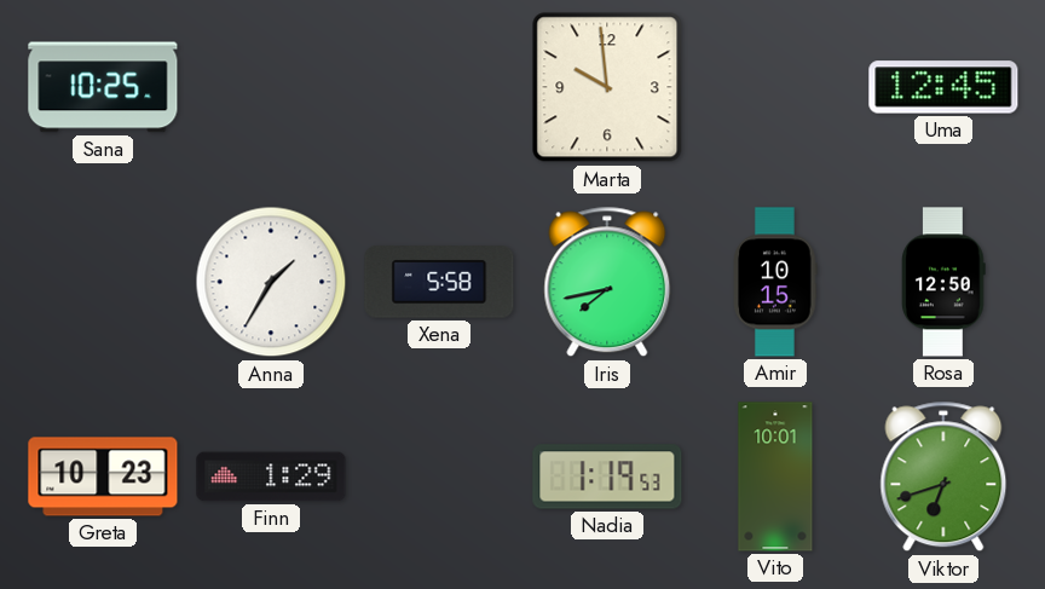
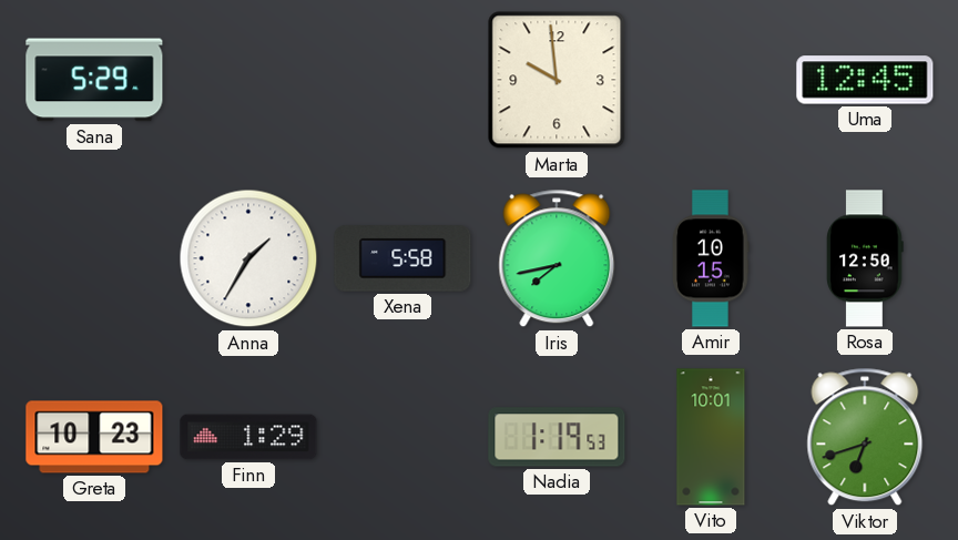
Sana: 10:25 -> 5:29
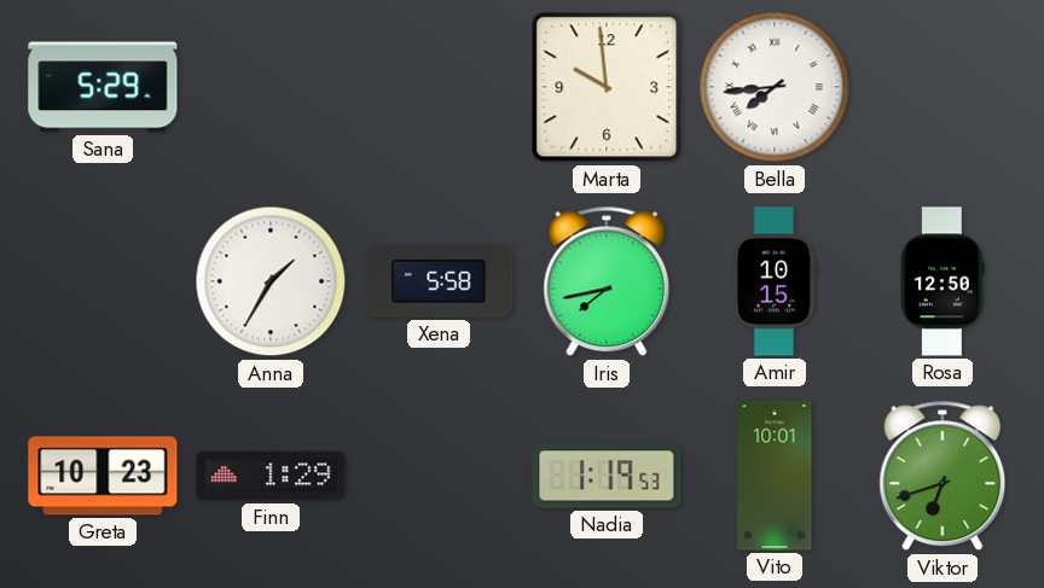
Bella: none -> 7:44
Uma: 12:45 -> none
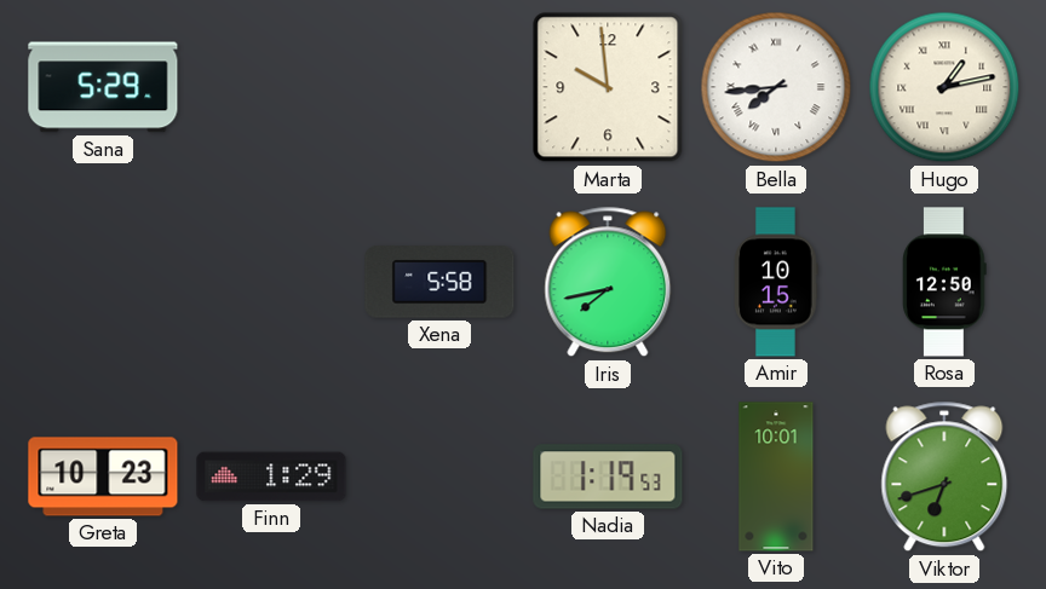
Hugo: none -> 1:13
Anna: 1:35 -> none
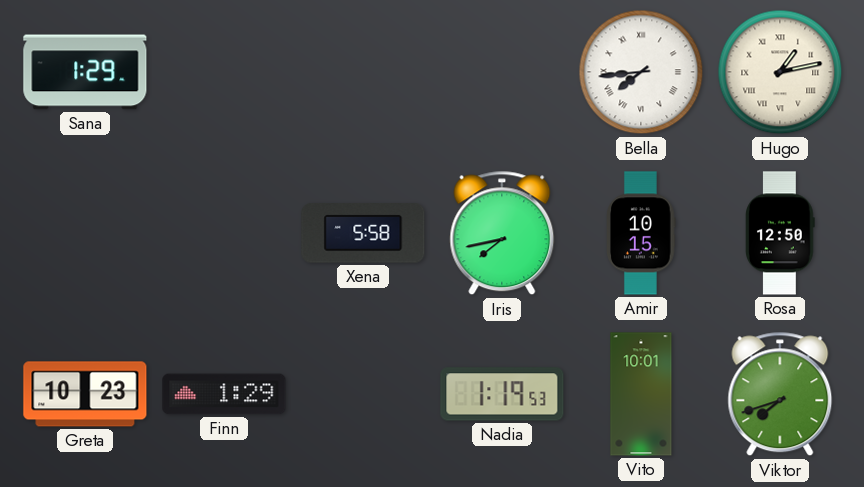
Sana: 5:29 -> 1:29
Marta: 9:59 -> none
Viktor: 6:42 -> 7:42
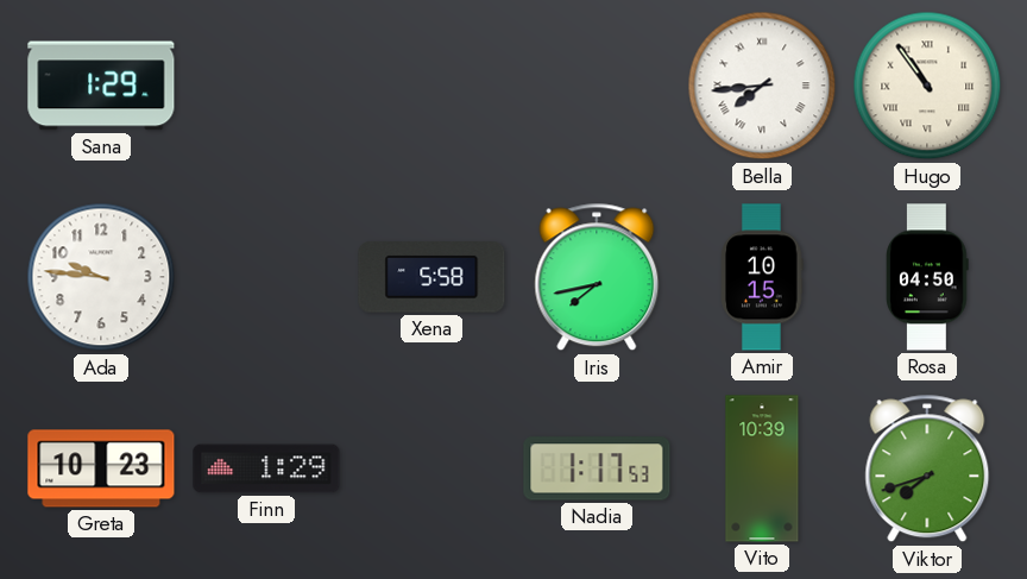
Hugo: 1:13 -> 10:54
Ada: none -> 9:46
Rosa: 12:50 -> 04:50
Nadia: 1:19 -> 1:17
Vito: 10:01 -> 10:39
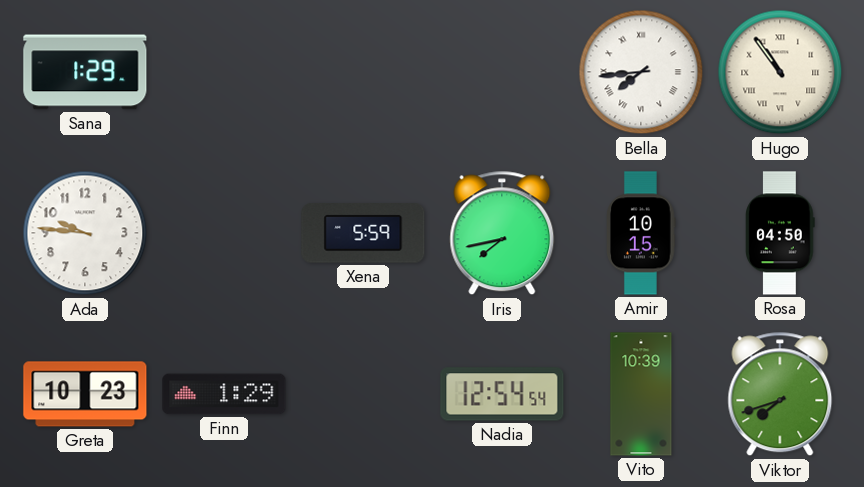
Xena: 5:58 -> 5:59
Nadia: 1:17 -> 12:54
